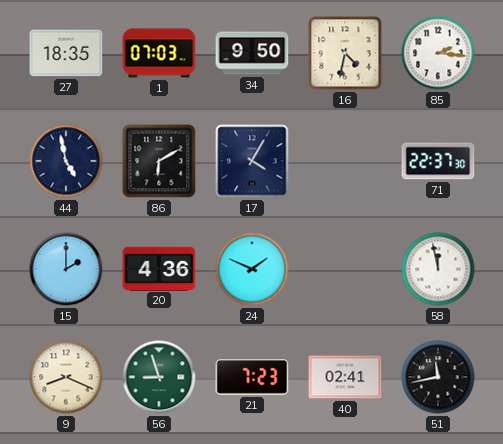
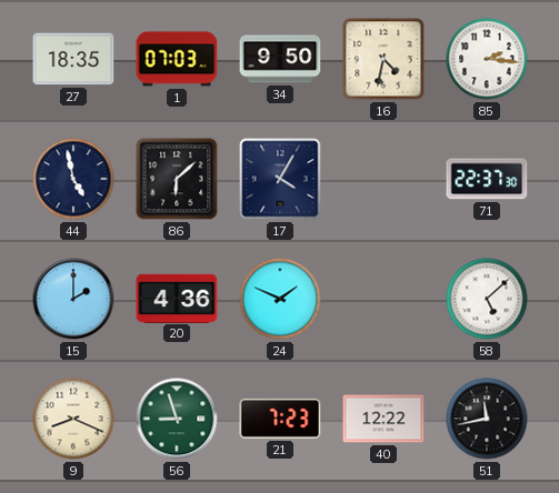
86: 6:10 -> 6:08
58: 11:58 -> 5:08
40: 02:41 -> 12:22
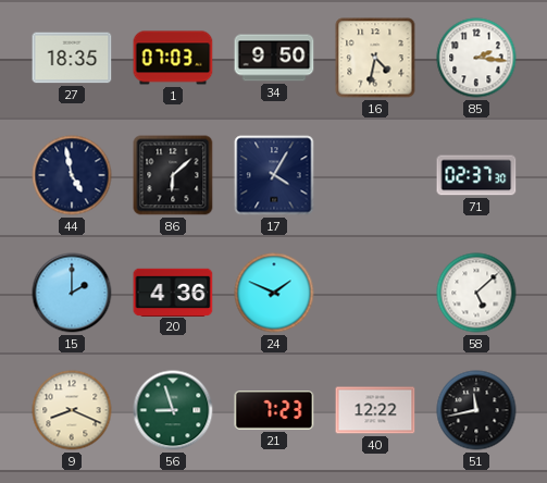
71: 22:37 -> 02:37
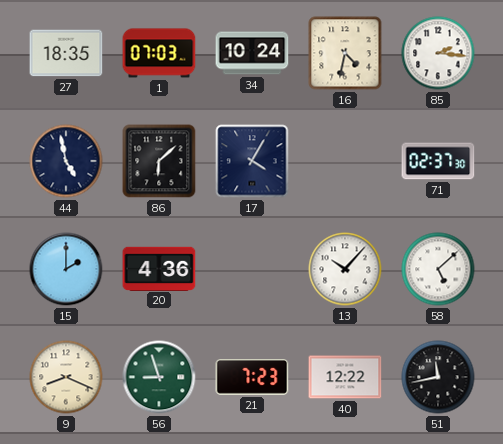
34: 9:50 -> 10:24
24: 1:49 -> none
13: none -> 10:07
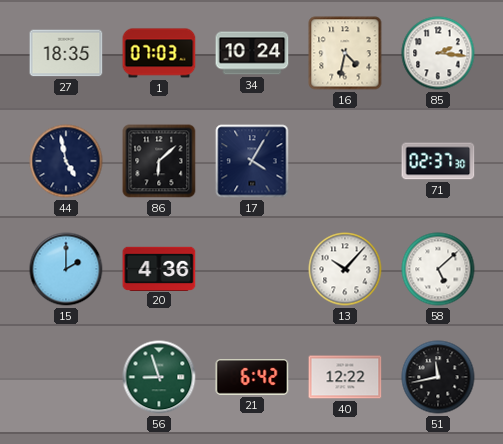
9: 8:19 -> none
21: 7:23 -> 6:42
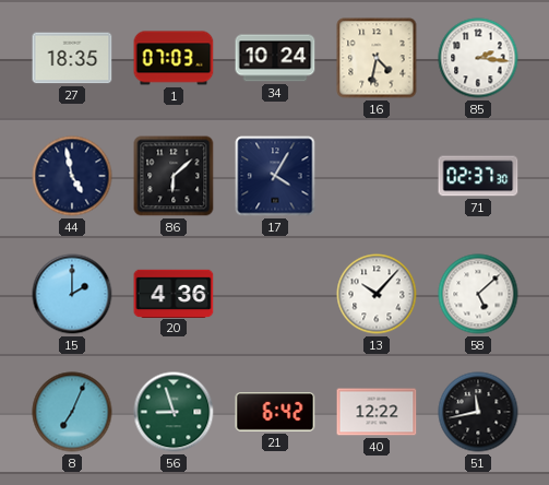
8: none -> 7:04
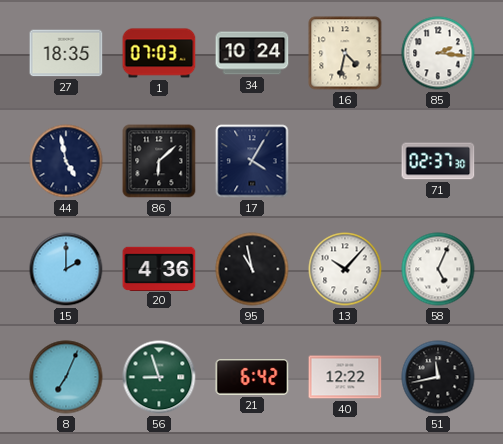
95: none -> 10:58
58: 5:08 -> 5:04
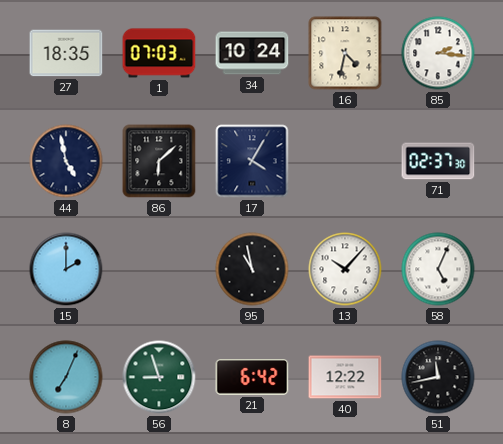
20: 4:36 -> none
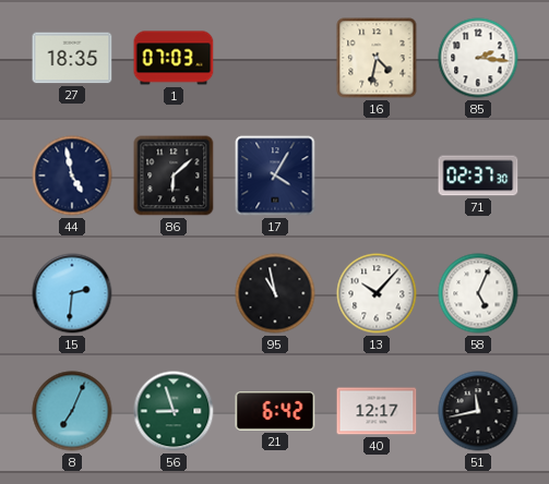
34: 10:24 -> none
15: 2:00 -> 2:31
40: 12:22 -> 12:17
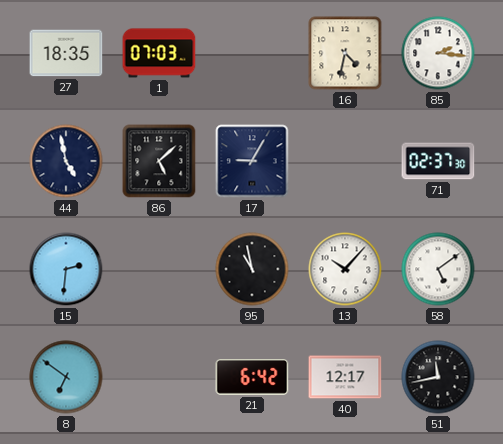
86: 6:08 -> 5:08
17: 4:05 -> 9:05
58: 5:04 -> 5:09
8: 7:04 -> 6:51
56: 8:57 -> none
